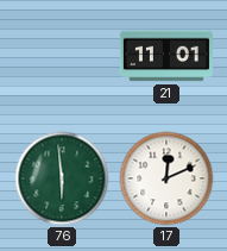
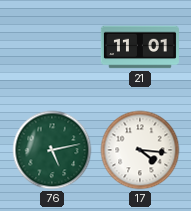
76: 5:59 -> 5:13
17: 12:11 -> 4:16
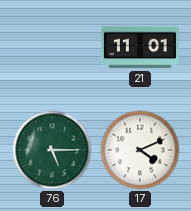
76: 5:13 -> 5:15
17: 4:16 -> 4:11
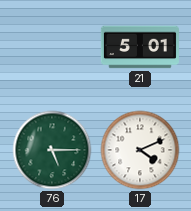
21: 11:01 -> 5:01
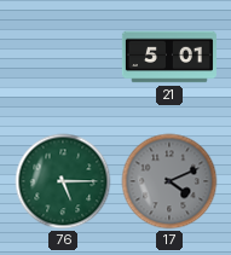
17 dial: white -> grey
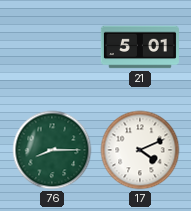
76: 5:15 -> 8:15
17 dial: grey -> white
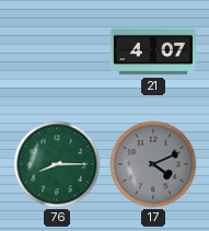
21: 5:01 -> 4:07
17 dial: white -> grey
